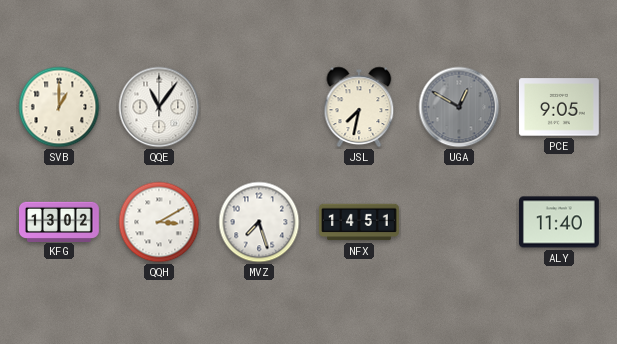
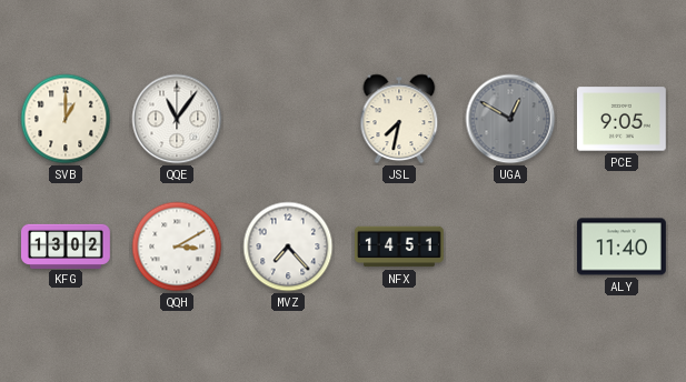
MVZ: 7:27 -> 7:23
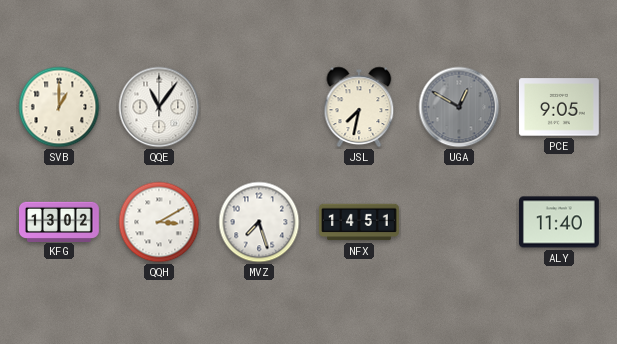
MVZ: 7:23 -> 7:27
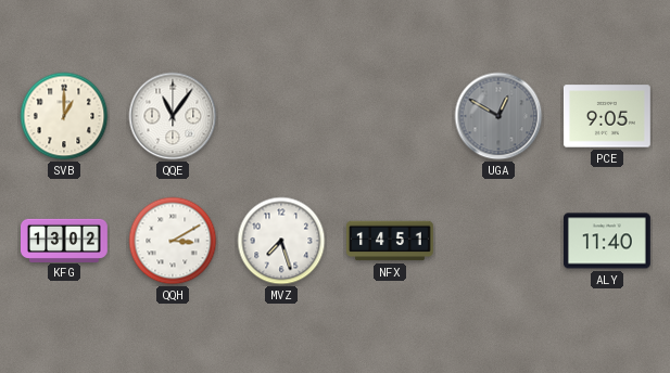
JSL: 7:32 -> none
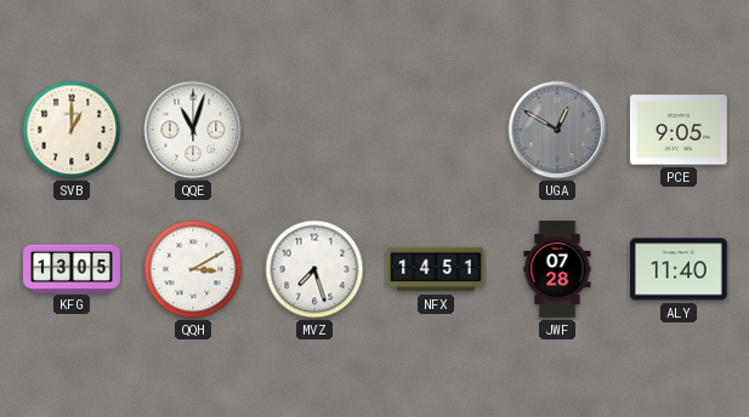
QQE: 11:06 -> 11:03
KFG: 13:02 -> 13:05
JWF: none -> 07:28
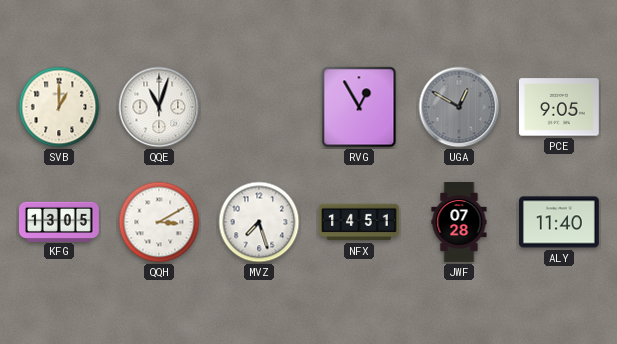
RVG: none -> 12:55
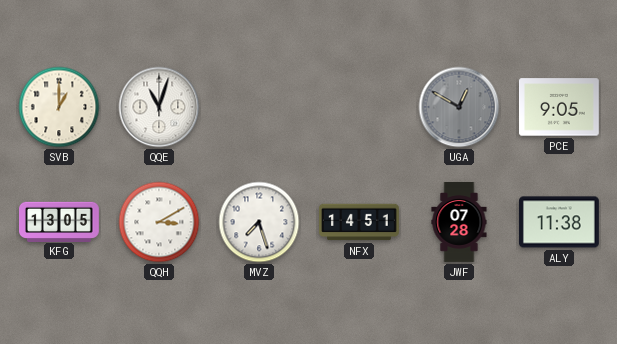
RVG: 12:55 -> none
ALY: 11:40 -> 11:38
